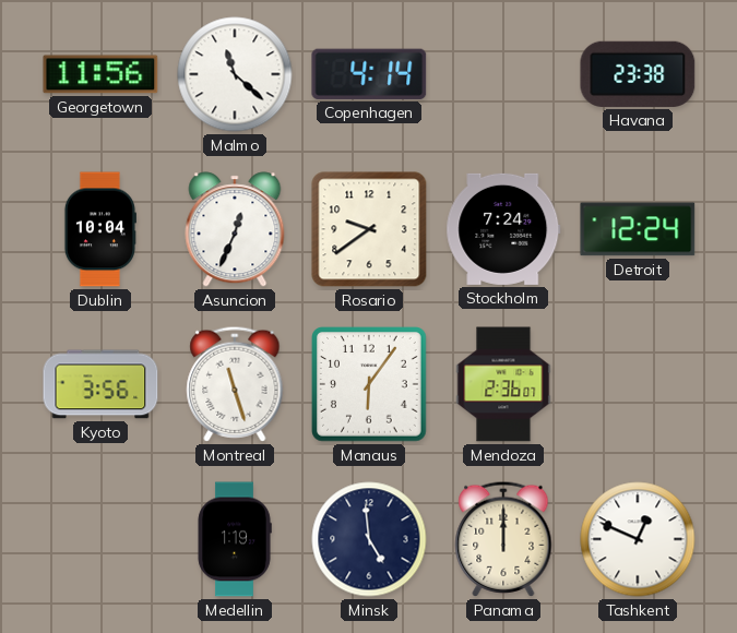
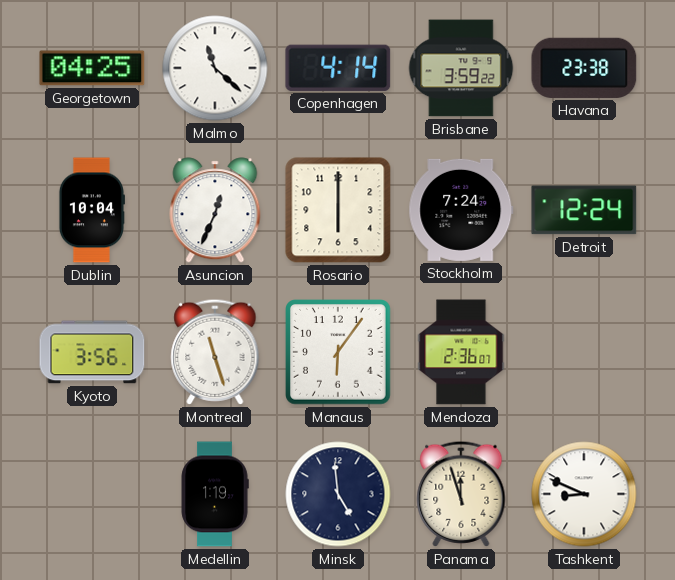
Georgetown: 11:56 -> 04:25
Brisbane: none -> 3:59
Rosario: 9:39 -> 6:00
Panama: 12:00 -> 11:57
Tashkent: 12:49 -> 8:49
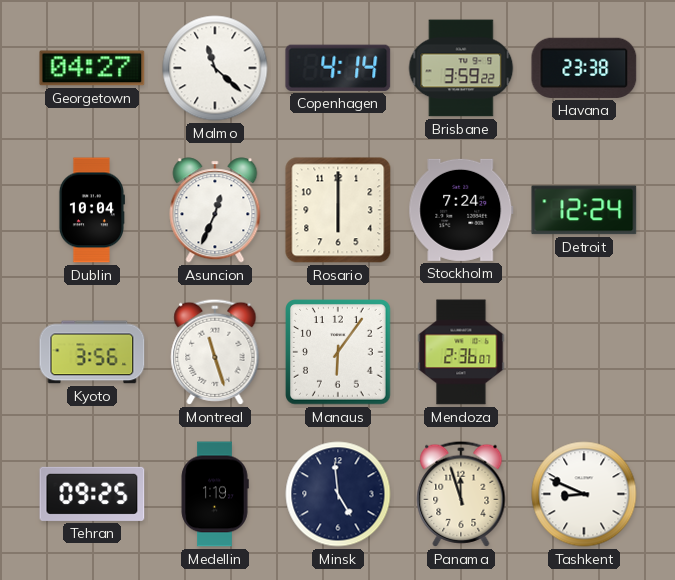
Georgetown: 04:25 -> 04:27
Tehran: none -> 09:25
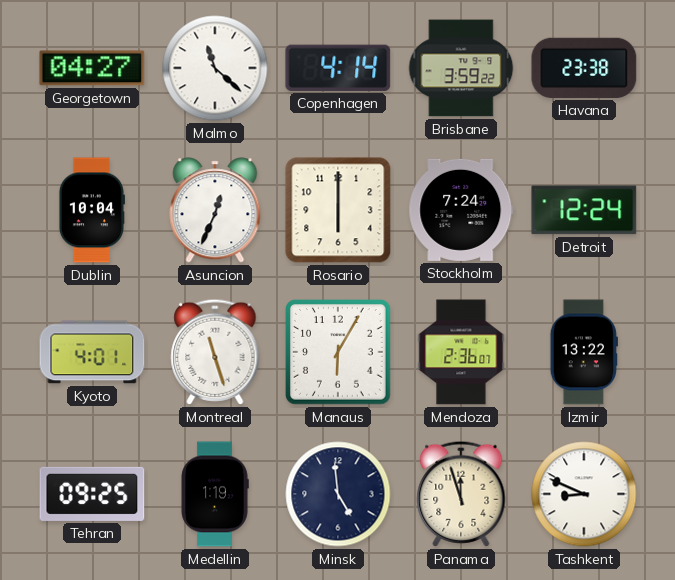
Kyoto: 3:56 -> 4:01
Manaus: 6:06 -> 6:05
Izmir: none -> 13:22
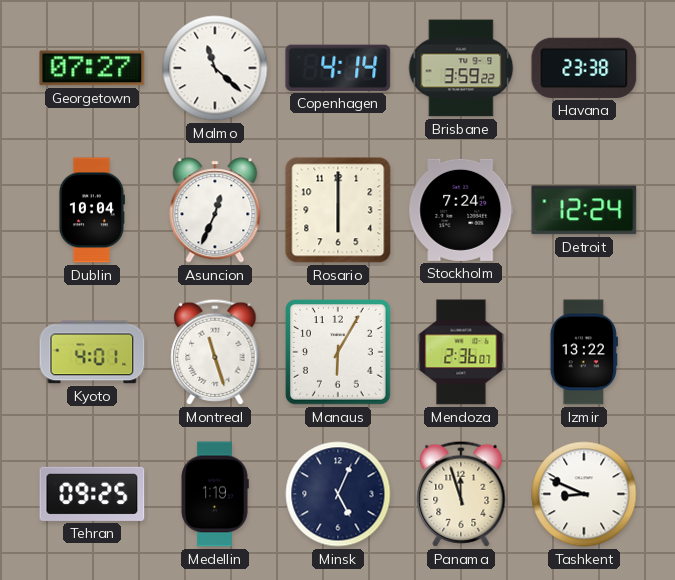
Georgetown: 04:27 -> 07:27
Minsk: 4:59 -> 5:04
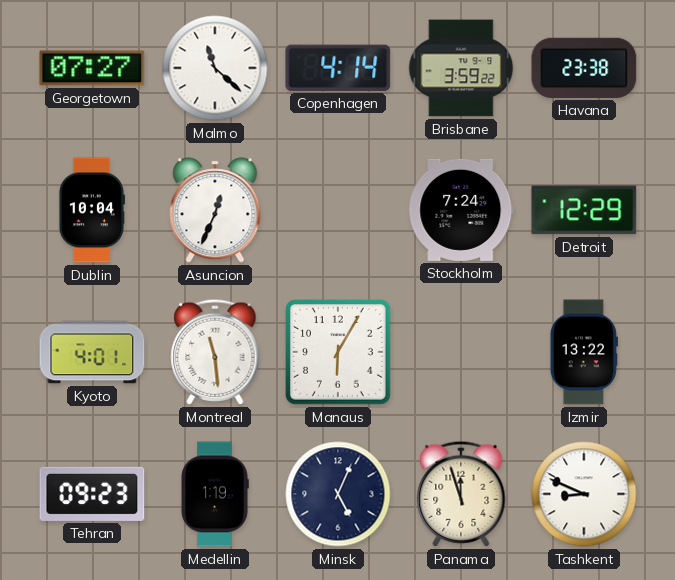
Rosario: 6:00 -> none
Detroit: 12:24 -> 12:29
Montreal: 11:27 -> 11:29
Mendoza: 2:36 -> none
Tehran: 09:25 -> 09:23
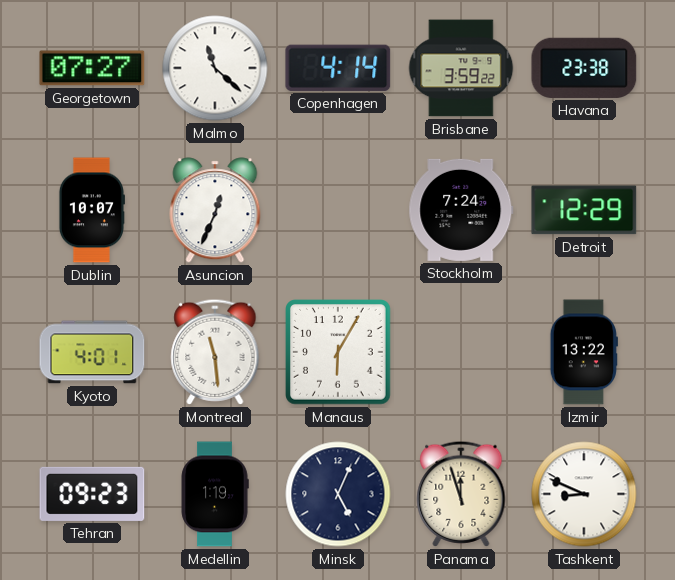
Dublin: 10:04 -> 10:07
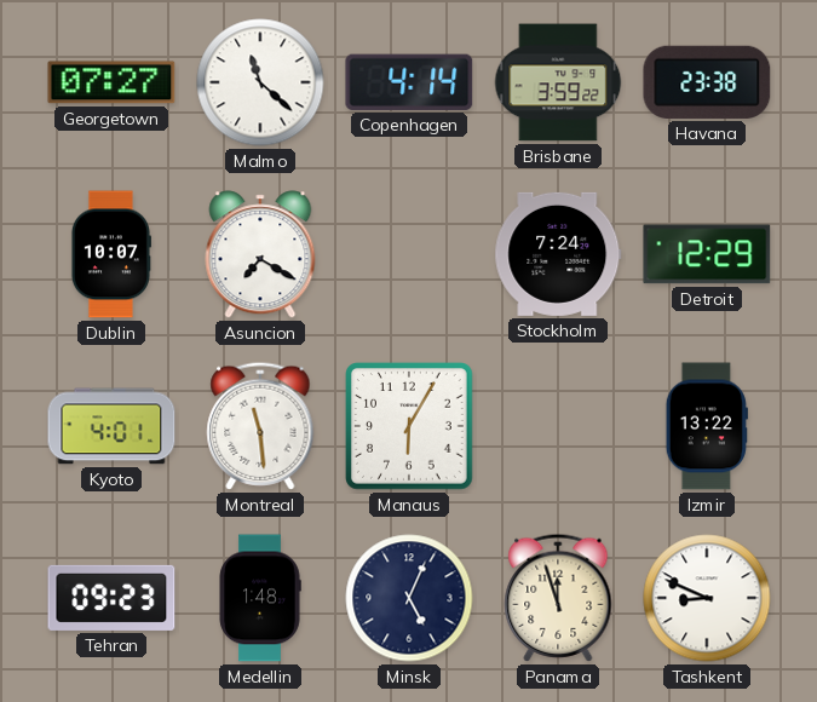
Asuncion: 12:34 -> 7:20
Medellin: 1:19 -> 1:48
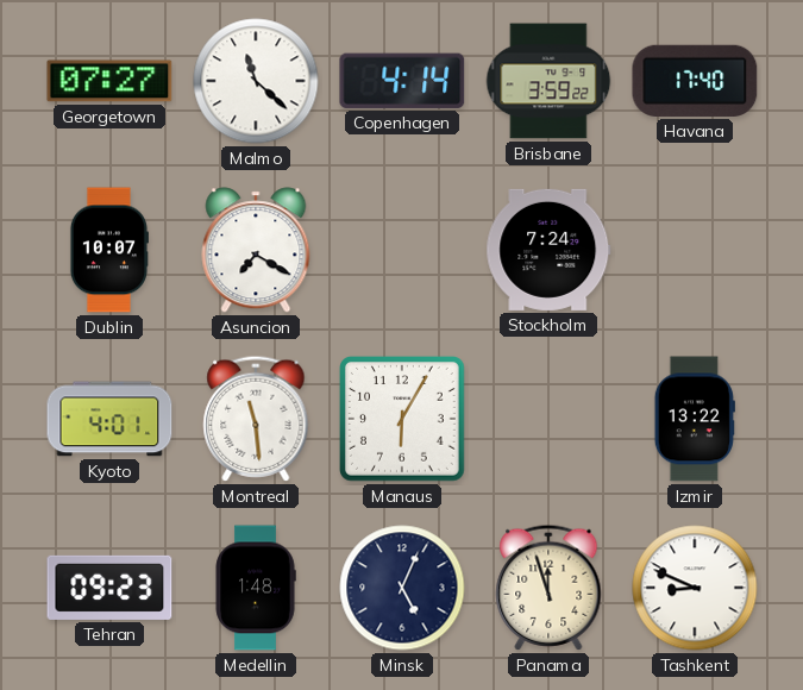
Havana: 23:38 -> 17:40
Detroit: 12:29 -> none
